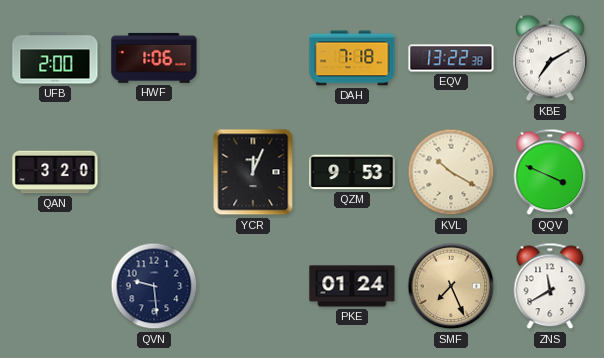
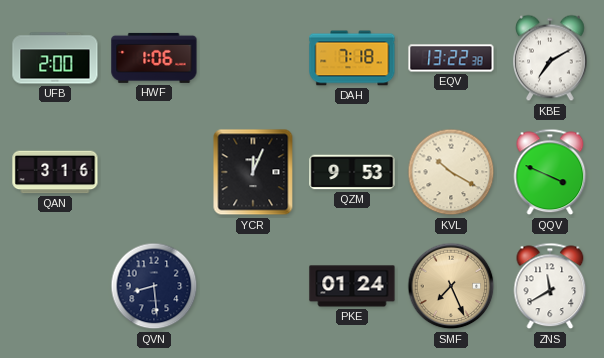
QAN: 3:20 -> 3:16
QVN: 9:29 -> 8:29
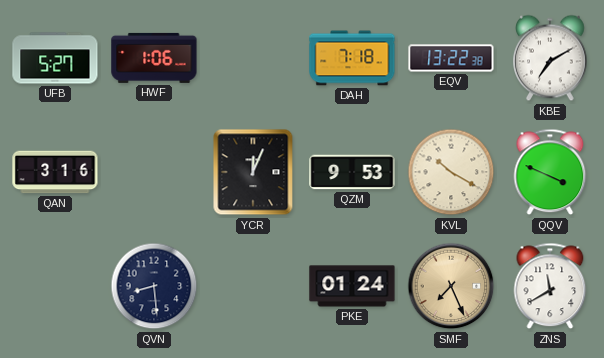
UFB: 2:00 -> 5:27
